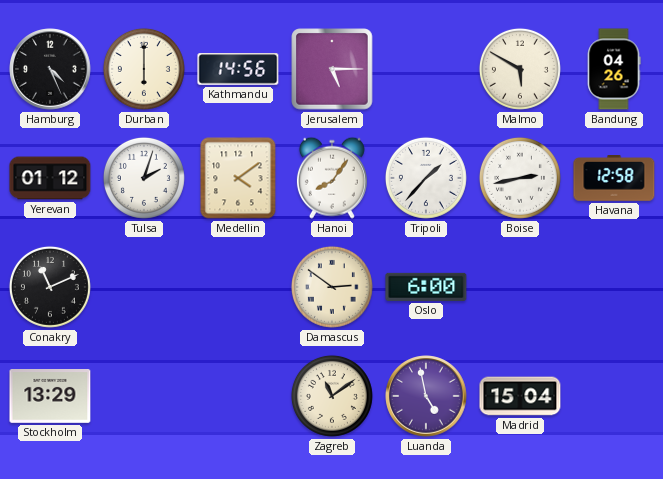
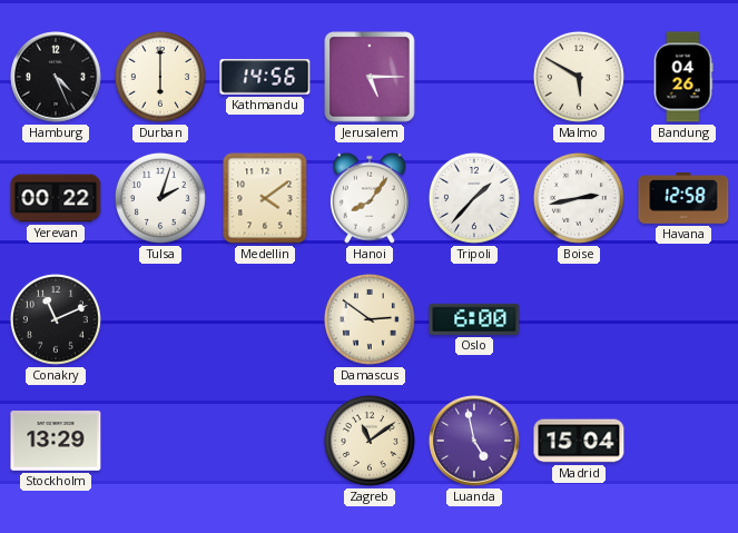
Yerevan: 01:12 -> 00:22
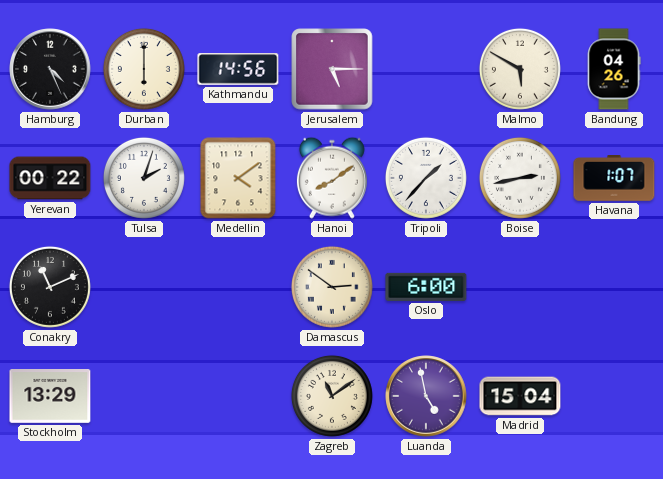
Hanoi: 8:06 -> 8:09
Havana: 12:58 -> 1:07
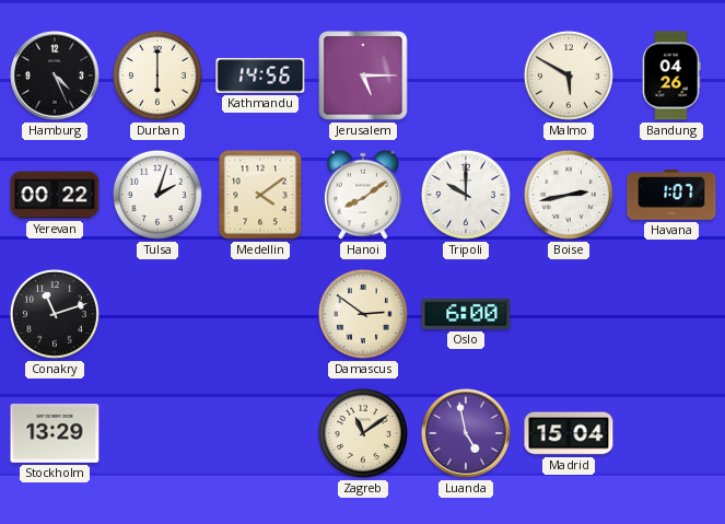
Tripoli: 1:37 -> 10:00
Conakry: 11:11 -> 11:12
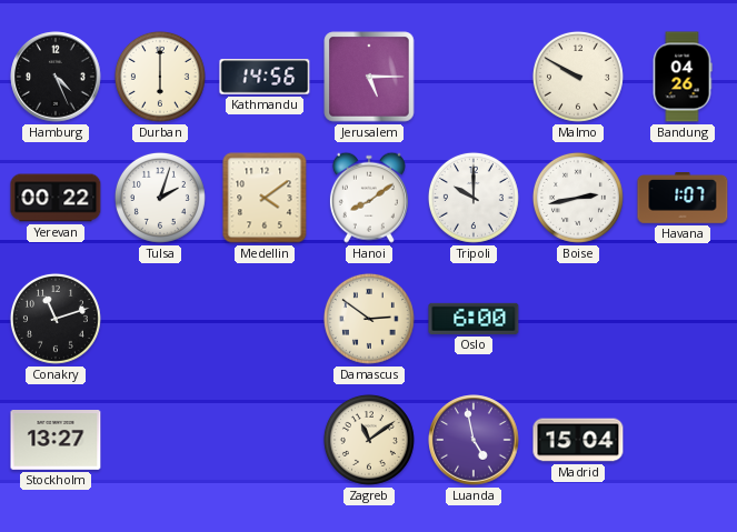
Malmo: 5:50 -> 9:50
Stockholm: 13:29 -> 13:27
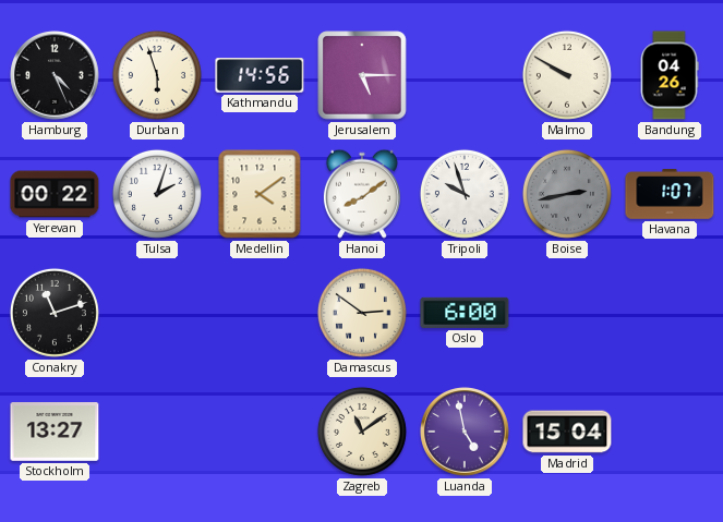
Durban: 6:00 -> 5:57
Tripoli: 10:00 -> 9:57
Boise dial: white -> grey
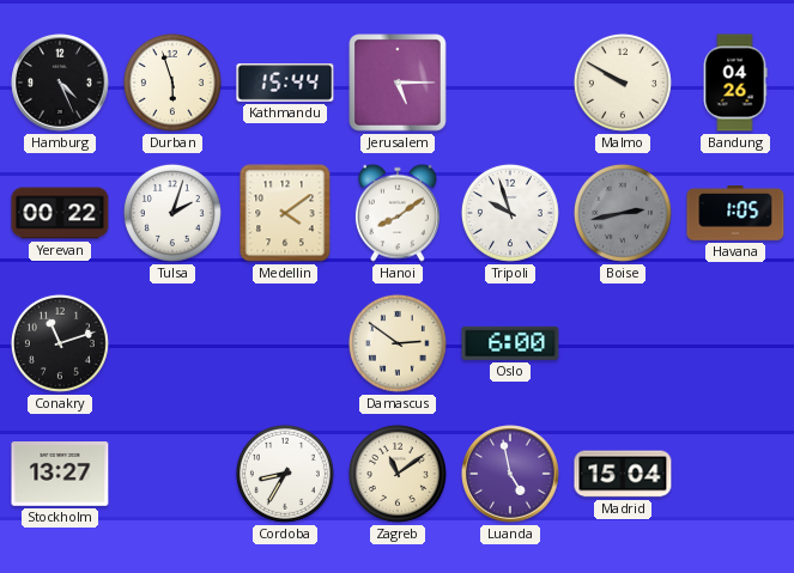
Kathmandu: 14:56 -> 15:44
Havana: 1:07 -> 1:05
Cordoba: none -> 8:35
